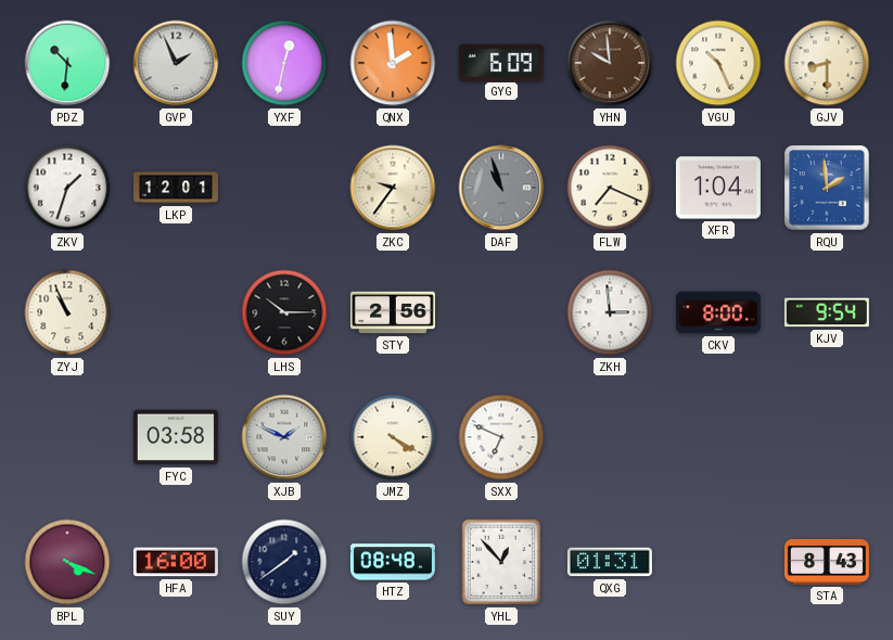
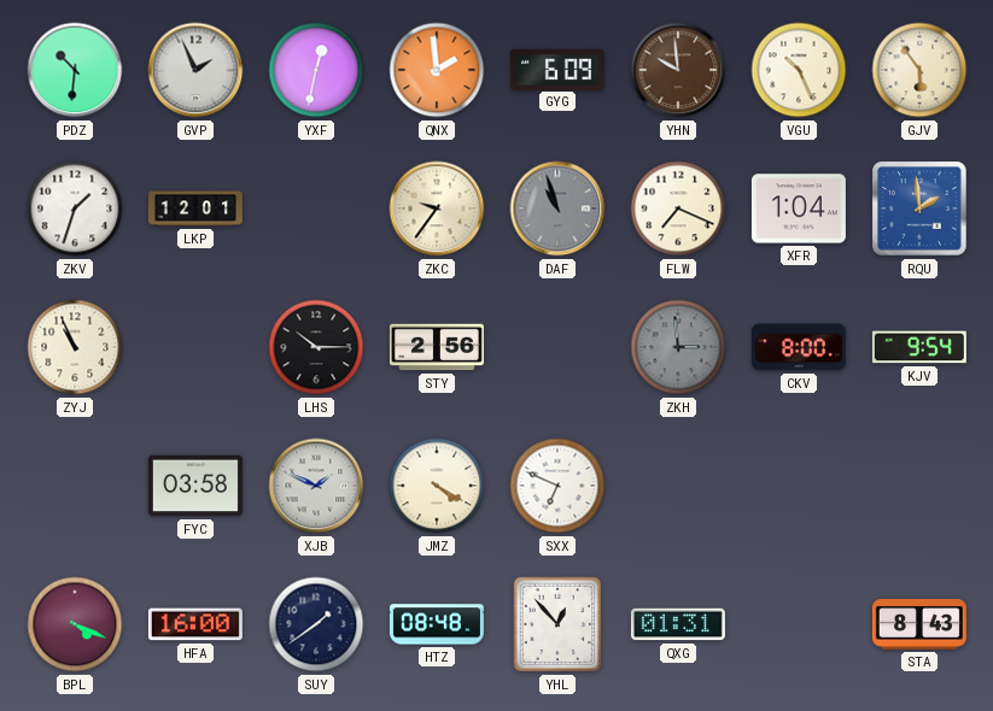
GJV: 8:30 -> 5:54
ZKH dial: white -> grey
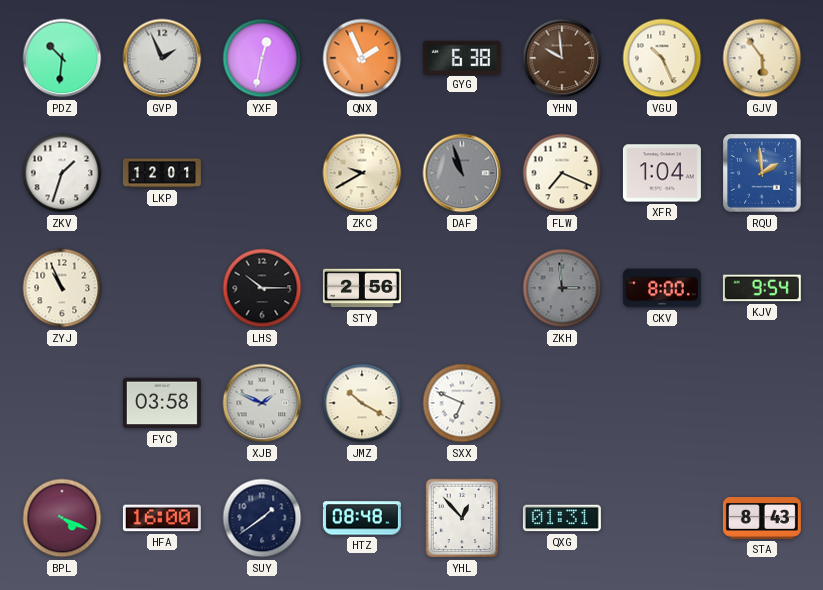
QNX: 1:59 -> 1:56
GYG: 6:09 -> 6:38
ZKC: 9:36 -> 9:40
JMZ: 4:20 -> 10:20
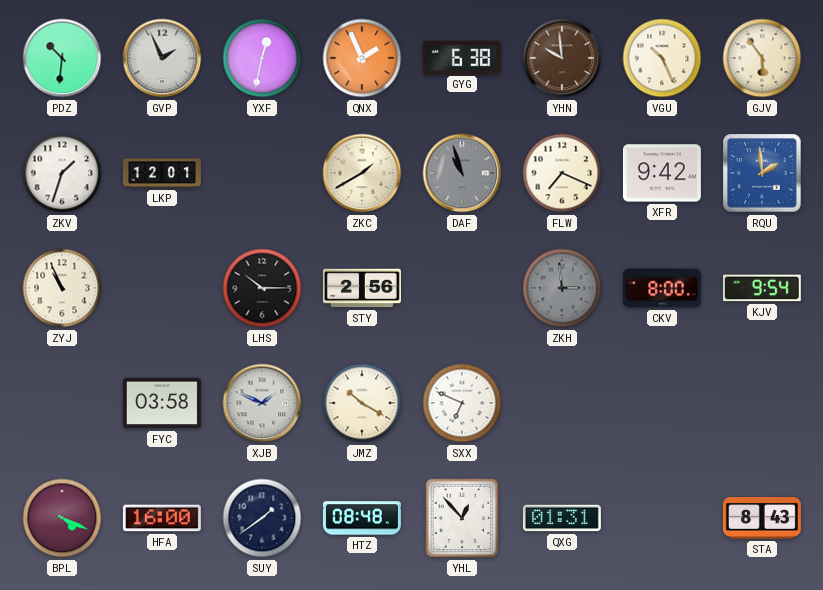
ZKC: 9:40 -> 1:40
XFR: 1:04 -> 9:42
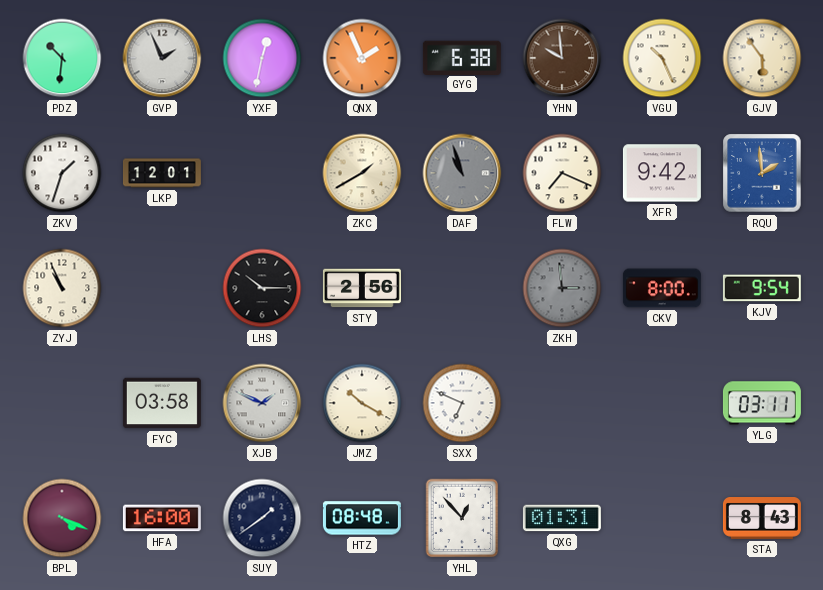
YLG: none -> 03:11
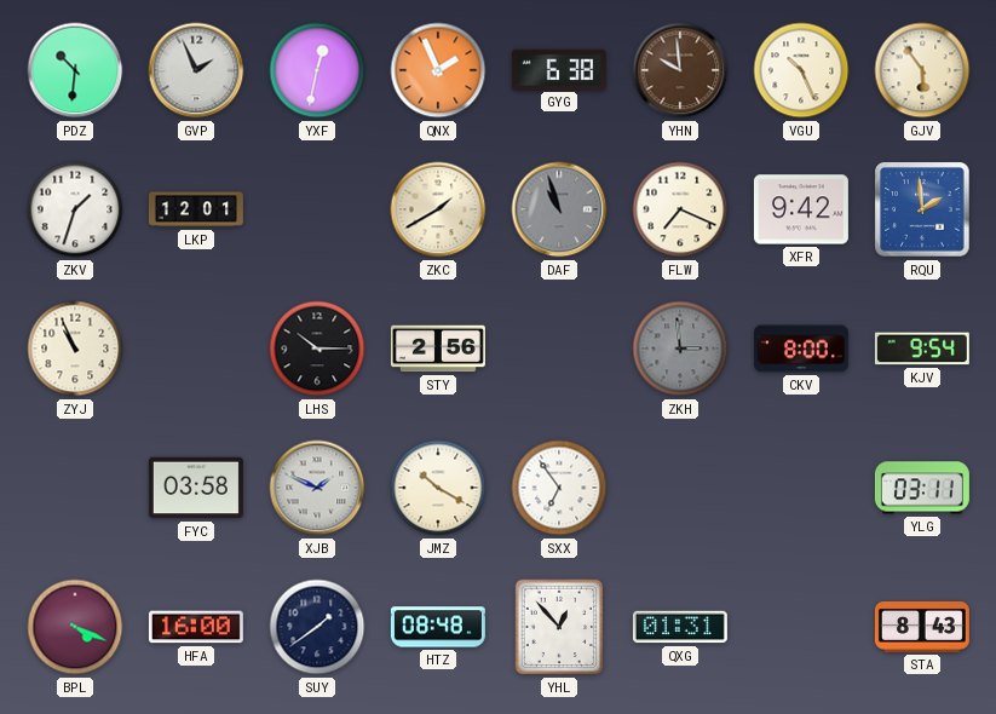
SXX: 6:49 -> 6:54
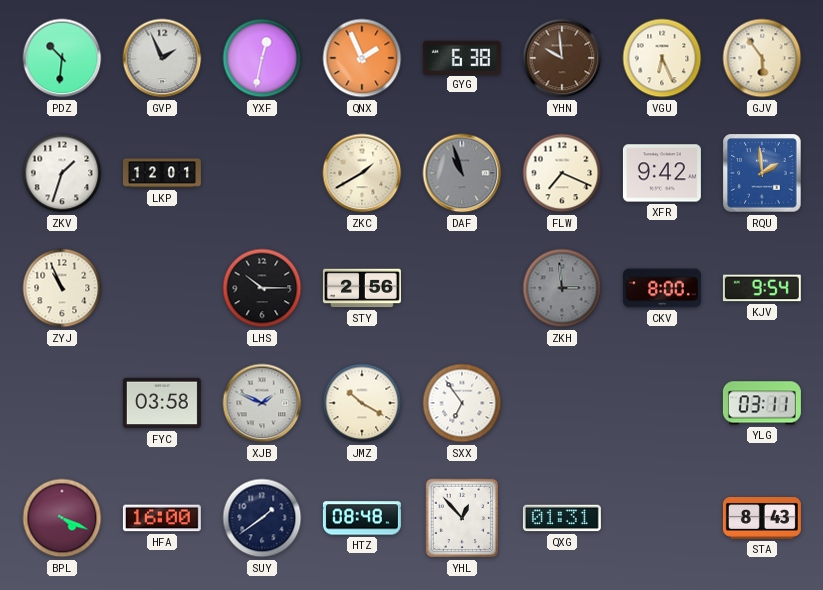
VGU: 10:26 -> 6:26
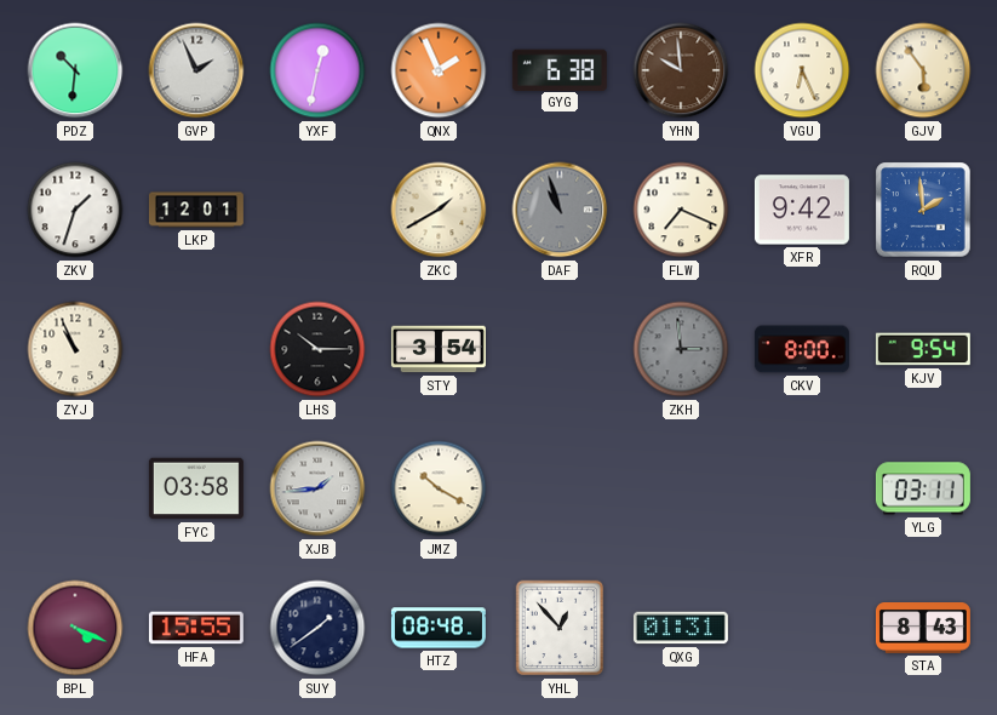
STY: 2:56 -> 3:54
XJB: 1:49 -> 1:44
SXX: 6:54 -> none
HFA: 16:00 -> 15:55
